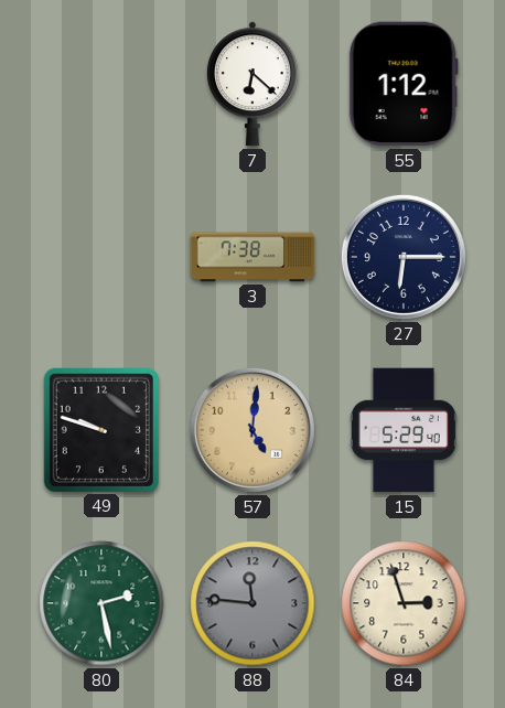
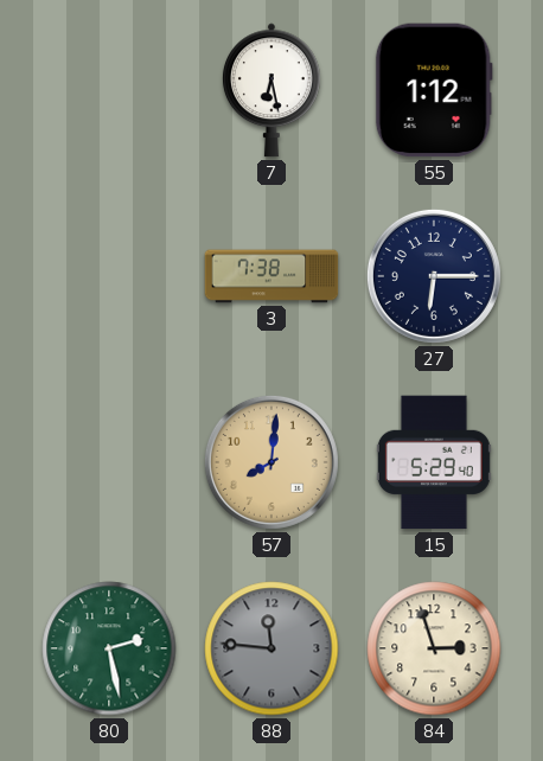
7: 6:22 -> 6:28
49: 9:48 -> none
57: 5:01 -> 8:01
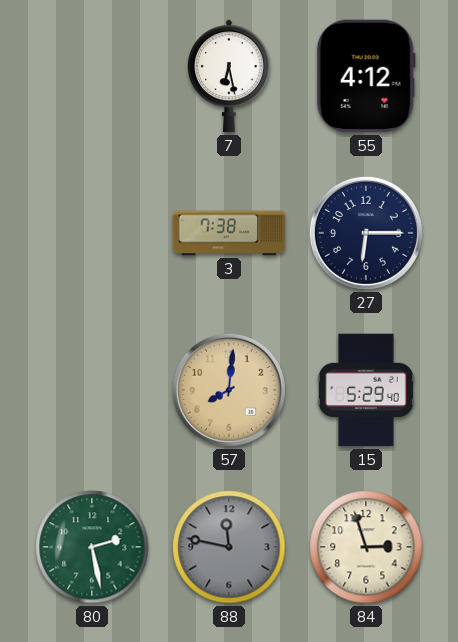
55: 1:12 -> 4:12
88: 11:46 -> 11:47
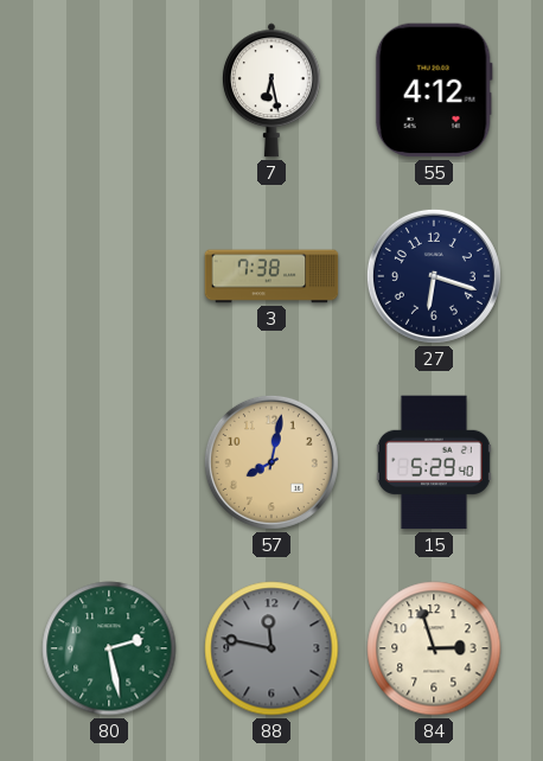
27: 6:15 -> 6:18
57: 8:01 -> 8:02
